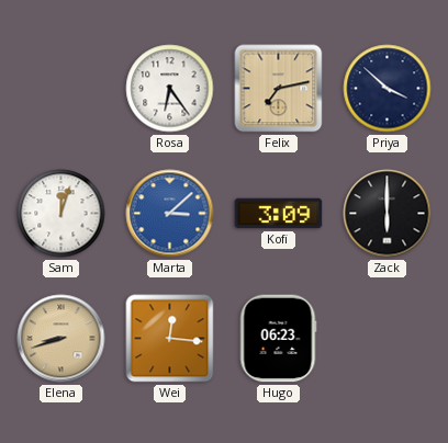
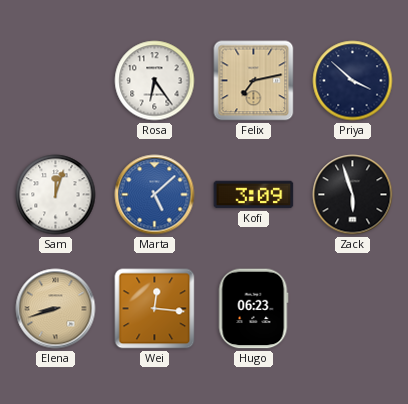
Marta: 3:08 -> 5:08
Zack: 6:00 -> 5:57
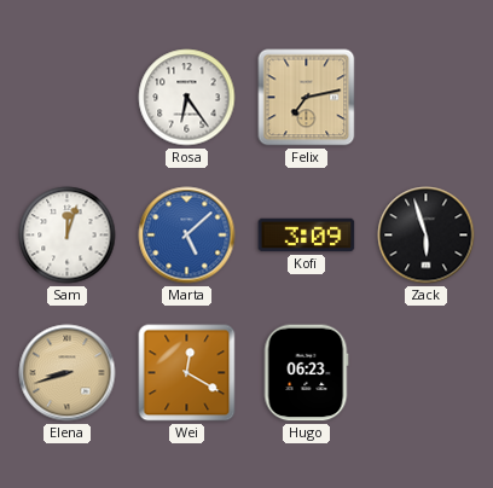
Priya: 3:52 -> none
Wei: 12:16 -> 12:20
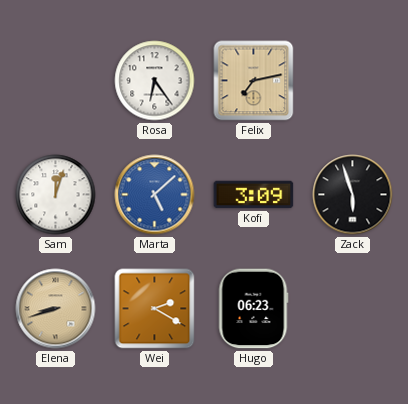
Wei: 12:20 -> 2:20
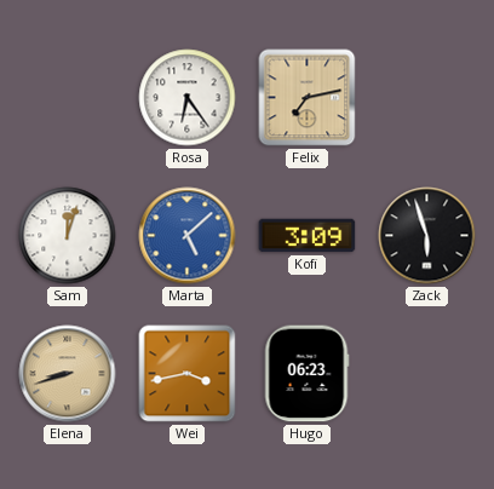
Wei: 2:20 -> 3:43
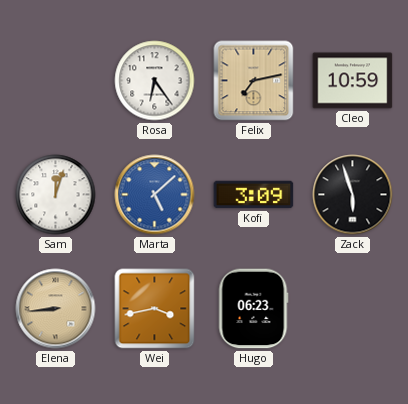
Cleo: none -> 10:59
Elena: 8:42 -> 8:44
